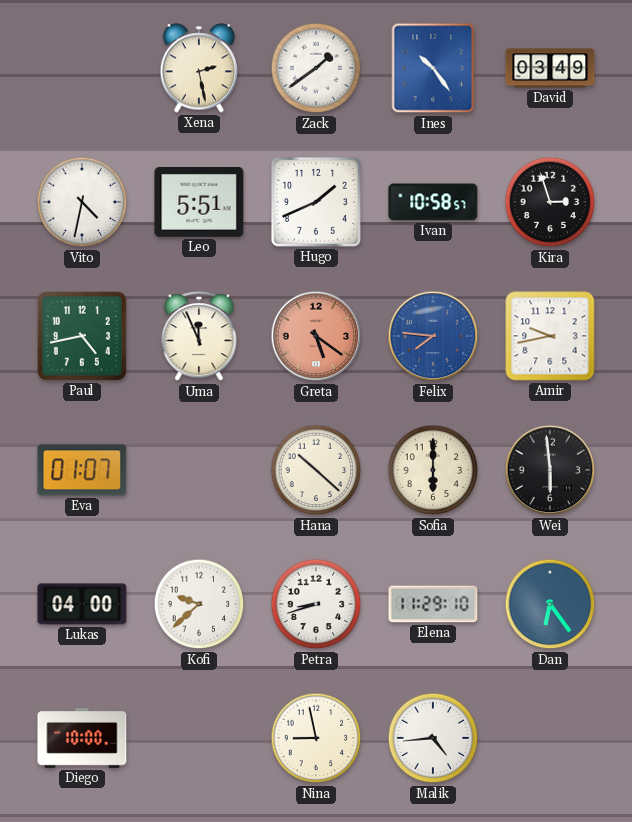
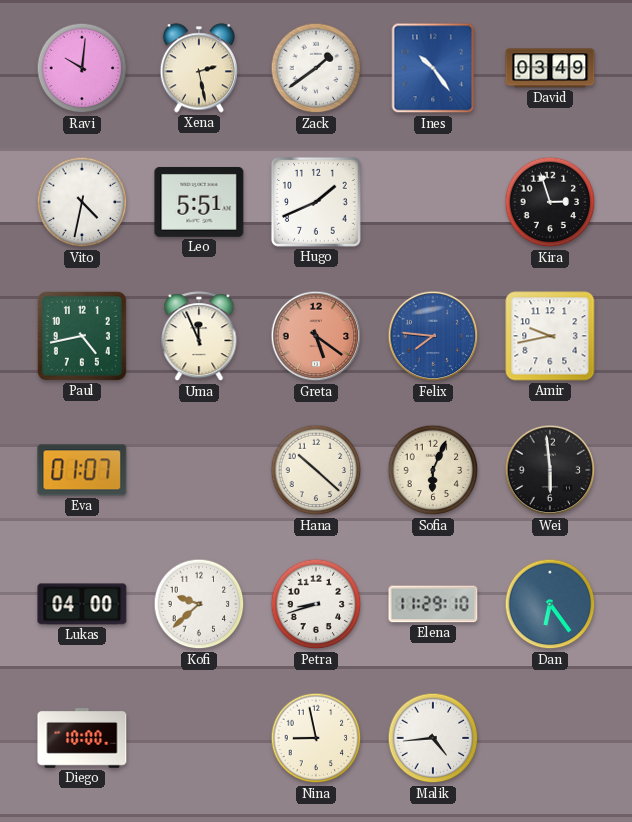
Ravi: none -> 10:01
Ivan: 10:58 -> none
Sofia: 6:00 -> 6:04
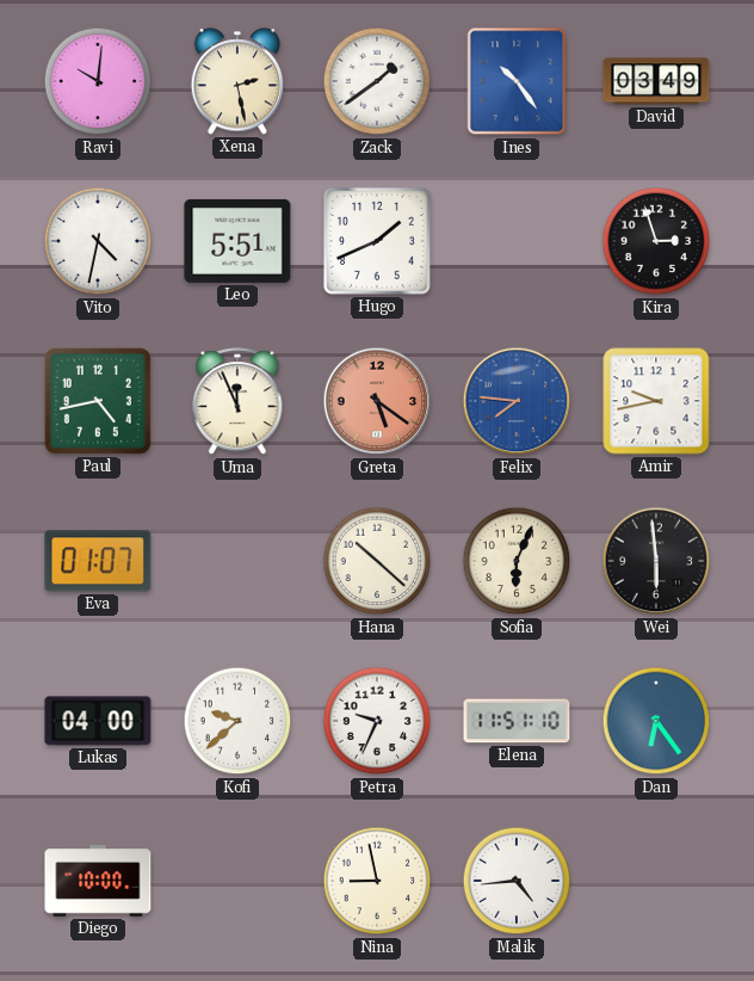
Petra: 8:42 -> 9:34
Elena: 11:29 -> 11:51
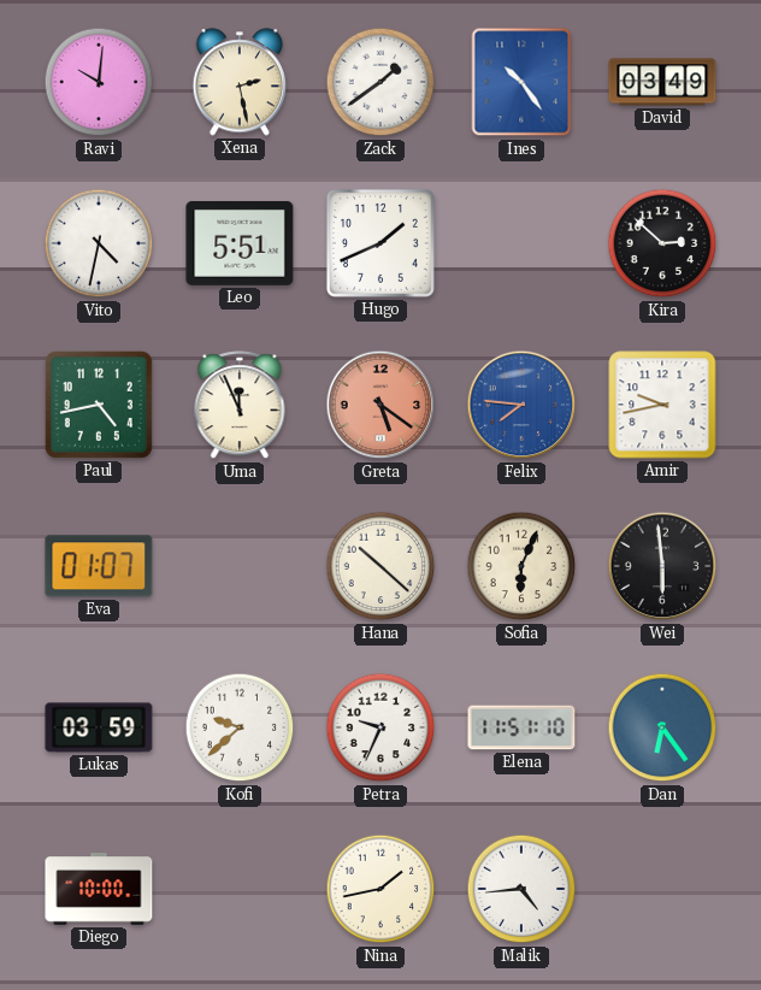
Kira: 2:57 -> 2:52
Lukas: 04:00 -> 03:59
Nina: 8:58 -> 1:43
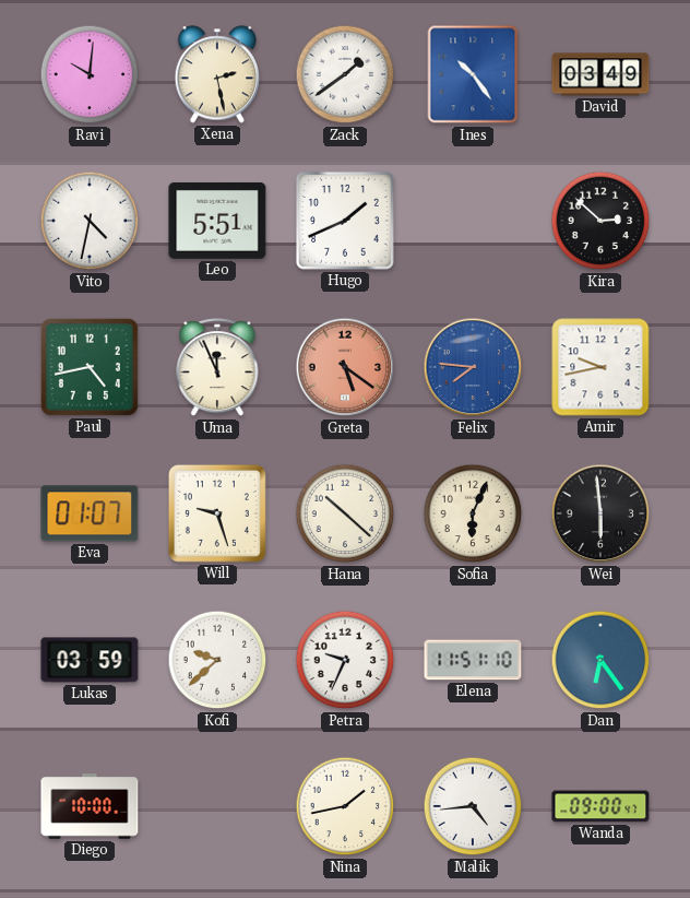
Will: none -> 9:27
Wanda: none -> 09:00
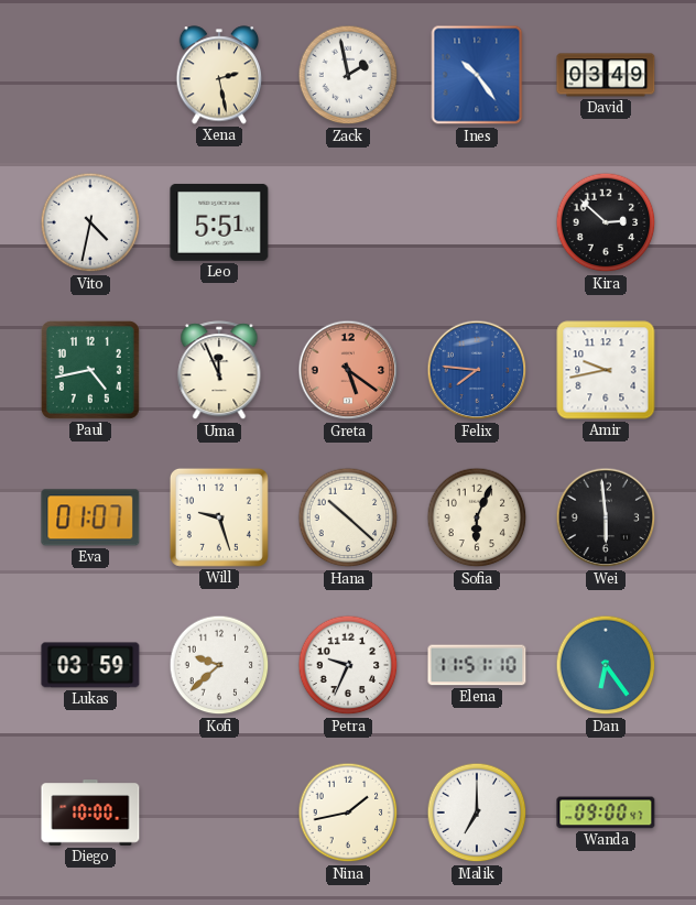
Ravi: 10:01 -> none
Zack: 1:39 -> 1:58
Hugo: 1:41 -> none
Malik: 4:44 -> 7:00
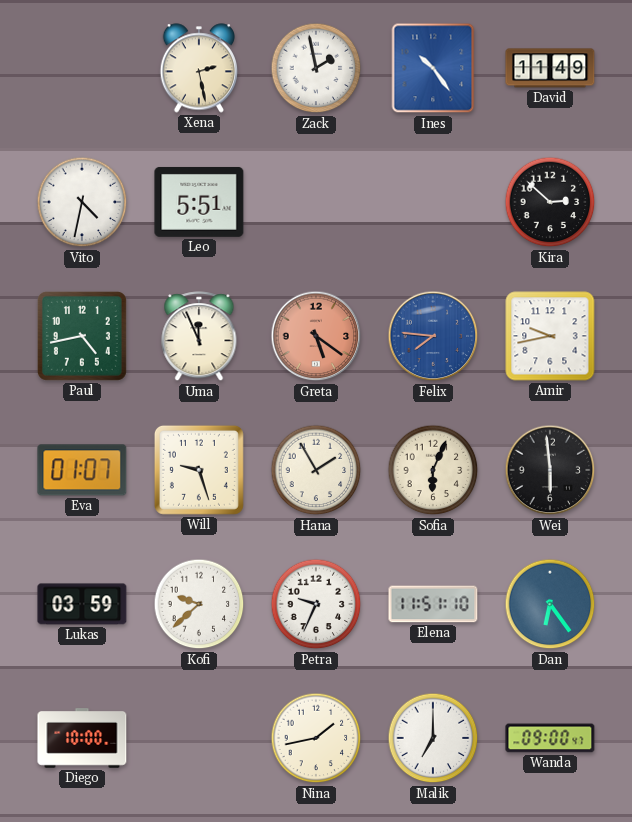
David: 03:49 -> 11:49
Hana: 10:22 -> 1:55
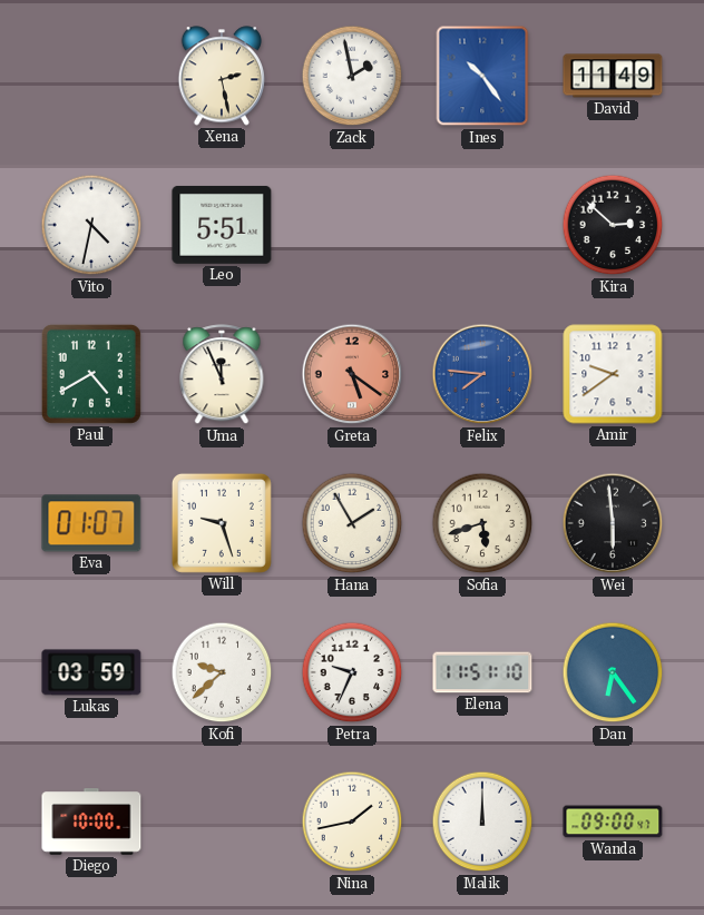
Paul: 4:43 -> 4:40
Amir: 9:43 -> 9:39
Sofia: 6:04 -> 5:42
Malik: 7:00 -> 12:00
